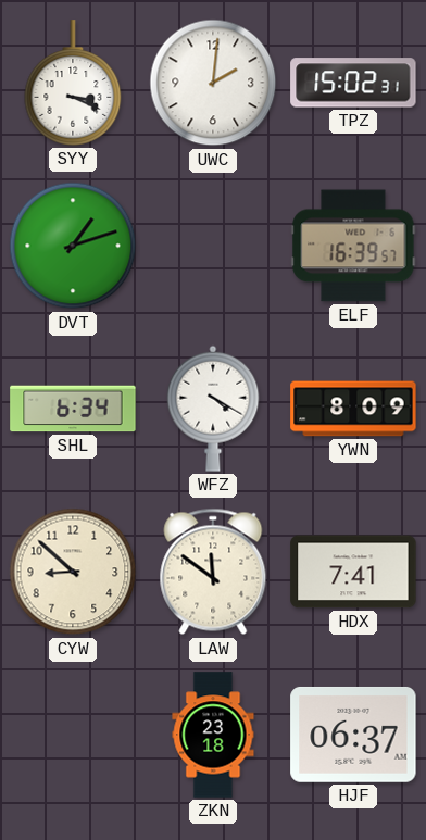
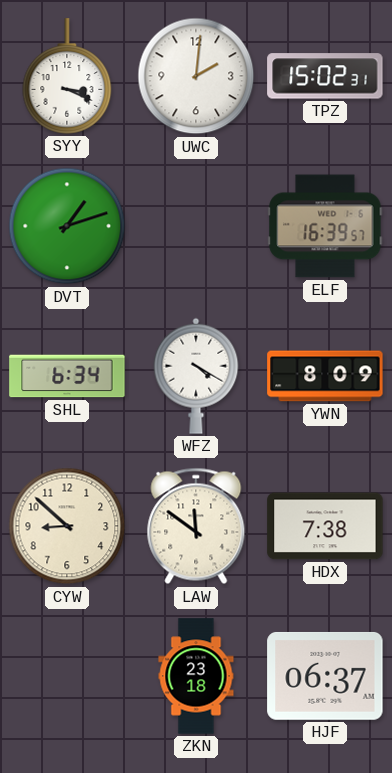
HDX: 7:41 -> 7:38
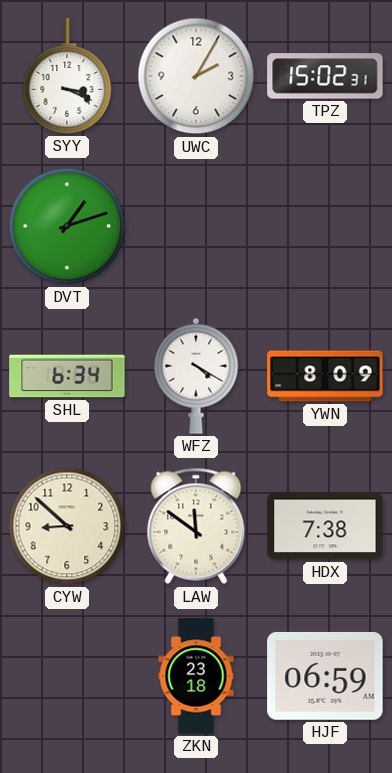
UWC: 2:01 -> 2:05
ELF: 16:39 -> none
HJF: 06:37 -> 06:59
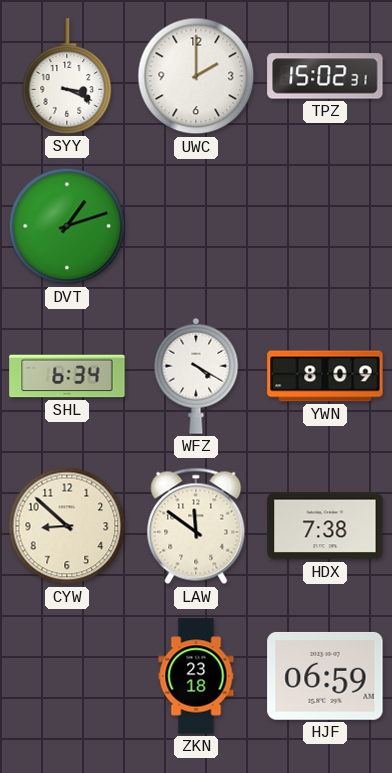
UWC: 2:05 -> 2:00
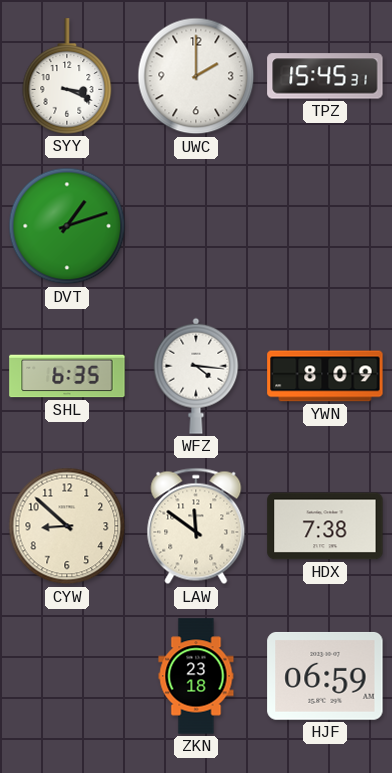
TPZ: 15:02 -> 15:45
SHL: 6:34 -> 6:35
WFZ: 4:20 -> 4:16
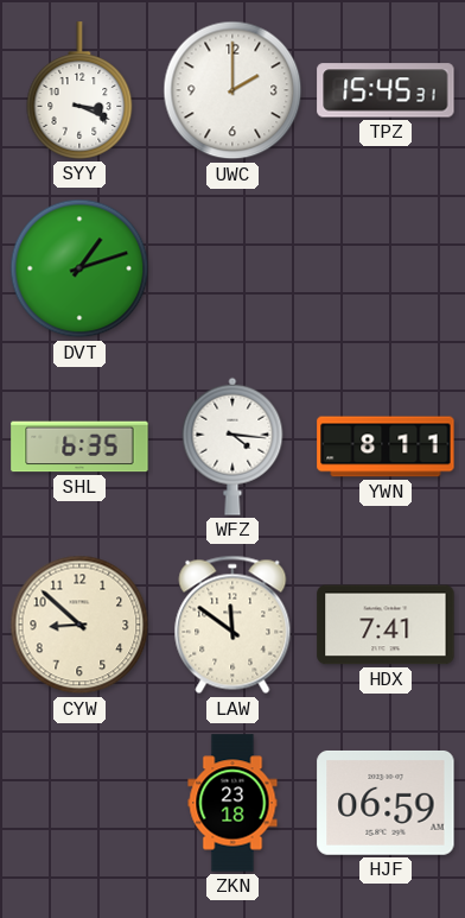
YWN: 8:09 -> 8:11
HDX: 7:38 -> 7:41
